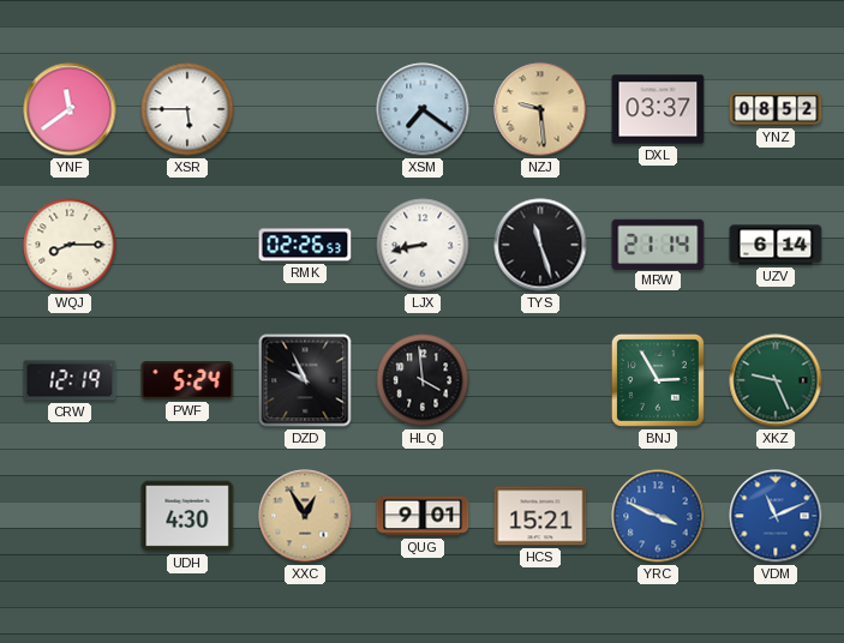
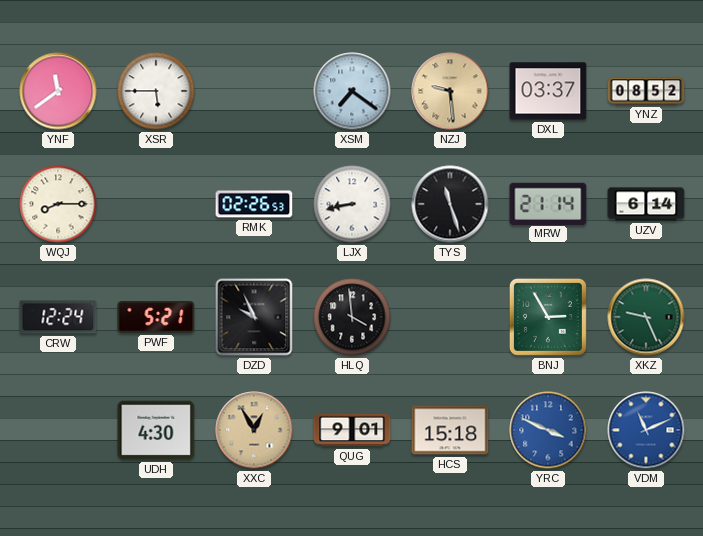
CRW: 12:19 -> 12:24
PWF: 5:24 -> 5:21
HCS: 15:21 -> 15:18
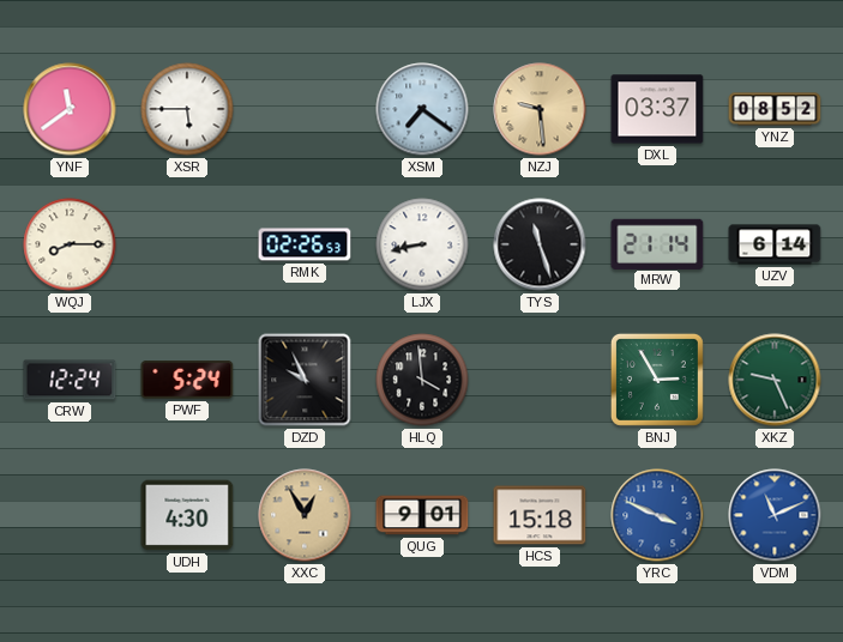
PWF: 5:21 -> 5:24
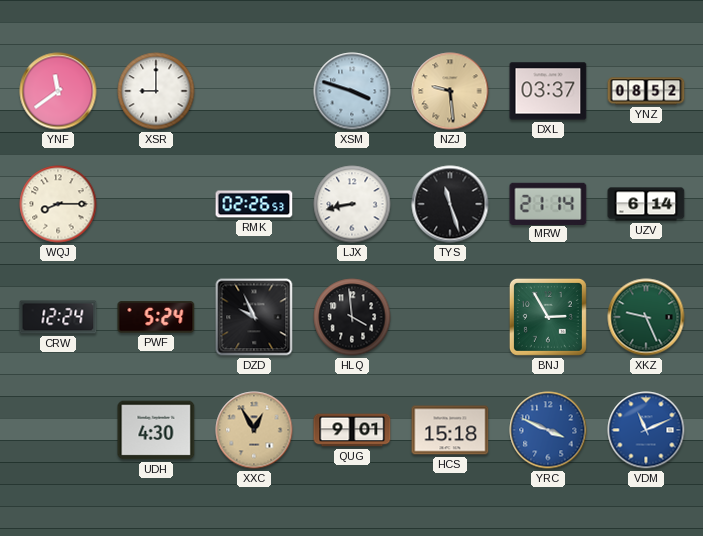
XSR: 5:45 -> 9:00
XSM: 7:21 -> 3:48
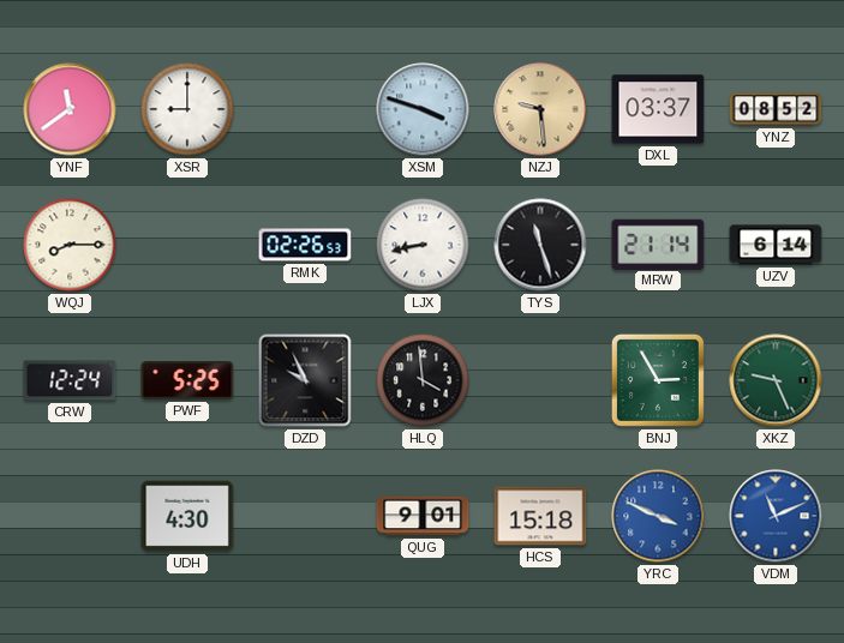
PWF: 5:24 -> 5:25
XXC: 12:55 -> none
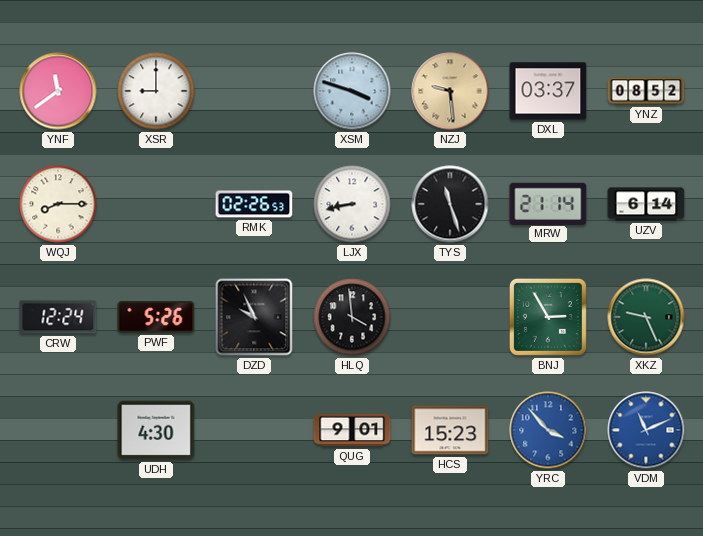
PWF: 5:25 -> 5:26
HCS: 15:18 -> 15:23
YRC: 3:49 -> 3:53
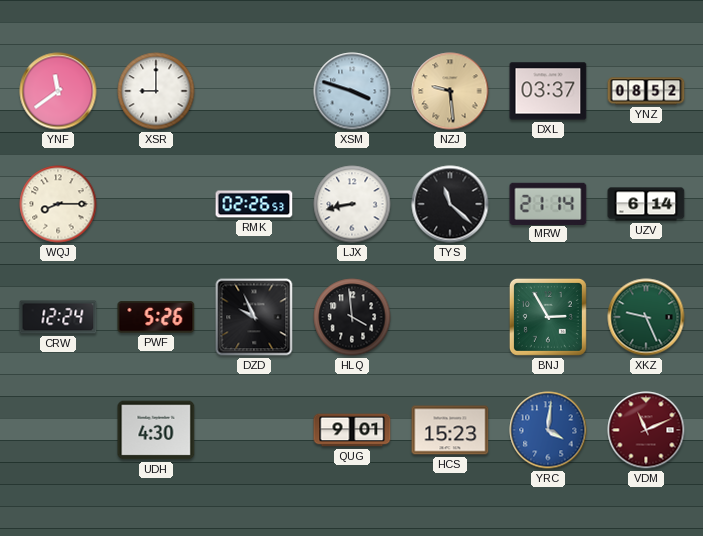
TYS: 11:27 -> 11:22
YRC: 3:53 -> 4:01
VDM dial: blue -> burgundy
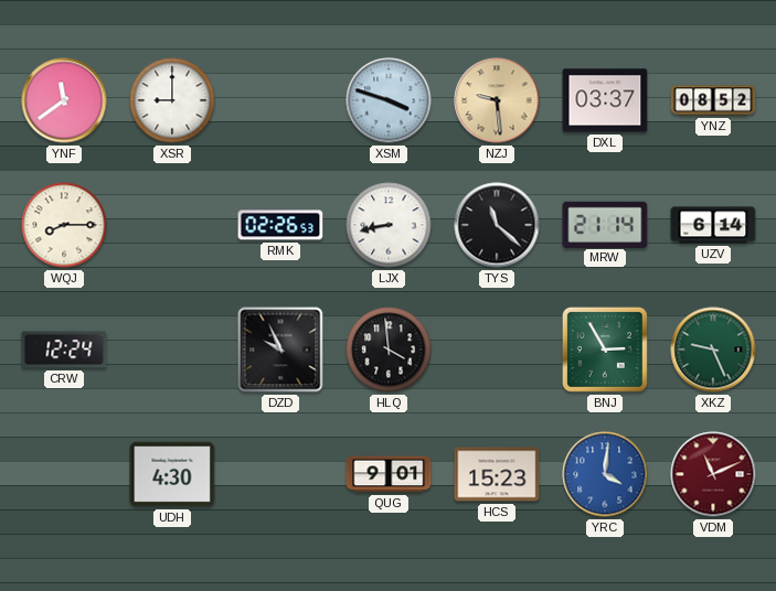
PWF: 5:26 -> none
